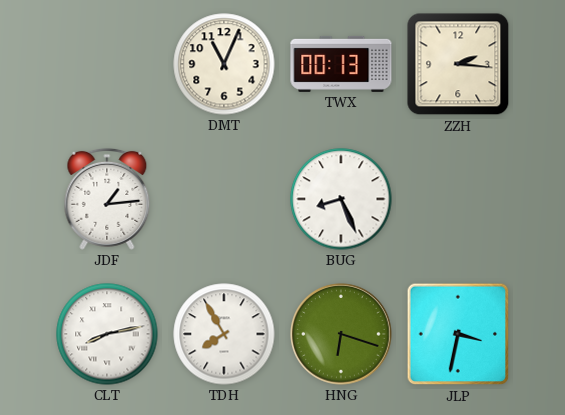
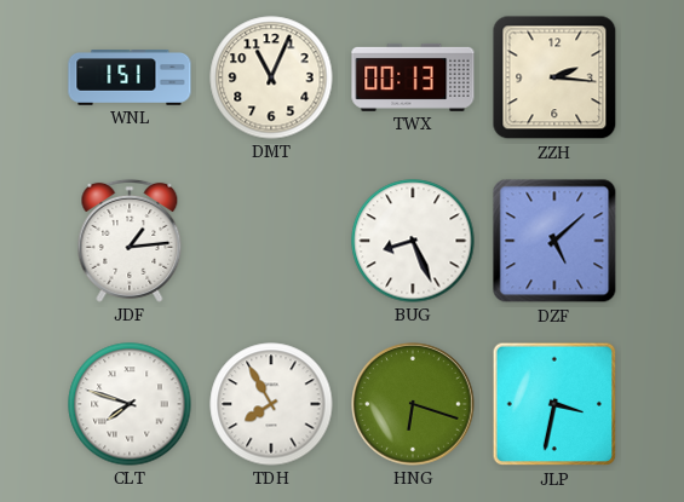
WNL: none -> 1:51
DZF: none -> 5:08
CLT: 8:13 -> 7:48
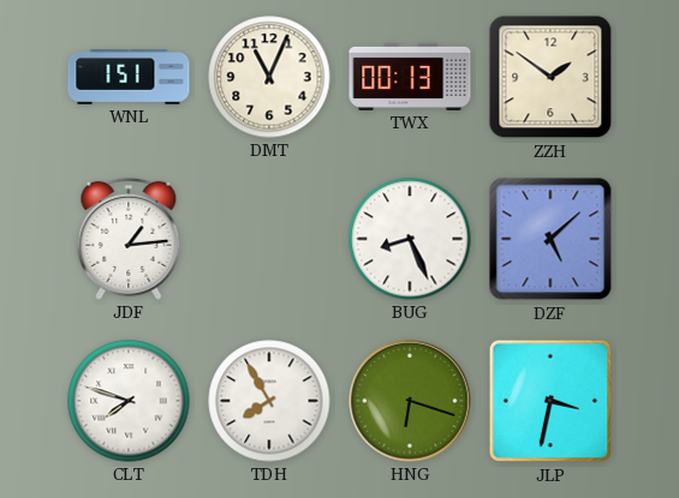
ZZH: 2:16 -> 1:51
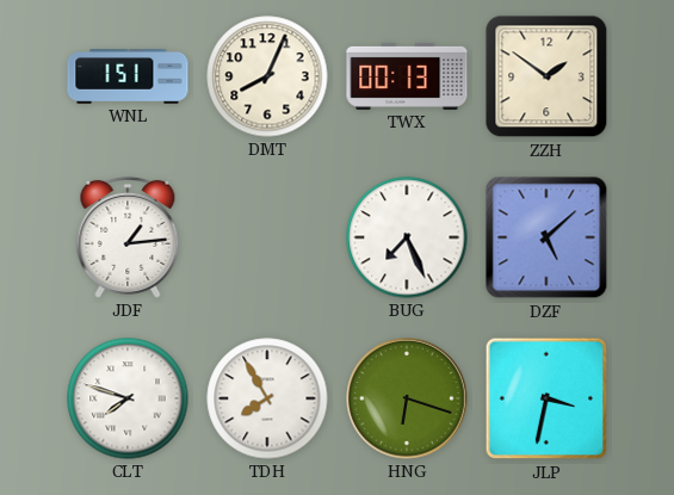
DMT: 11:04 -> 8:04
BUG: 8:26 -> 7:26
